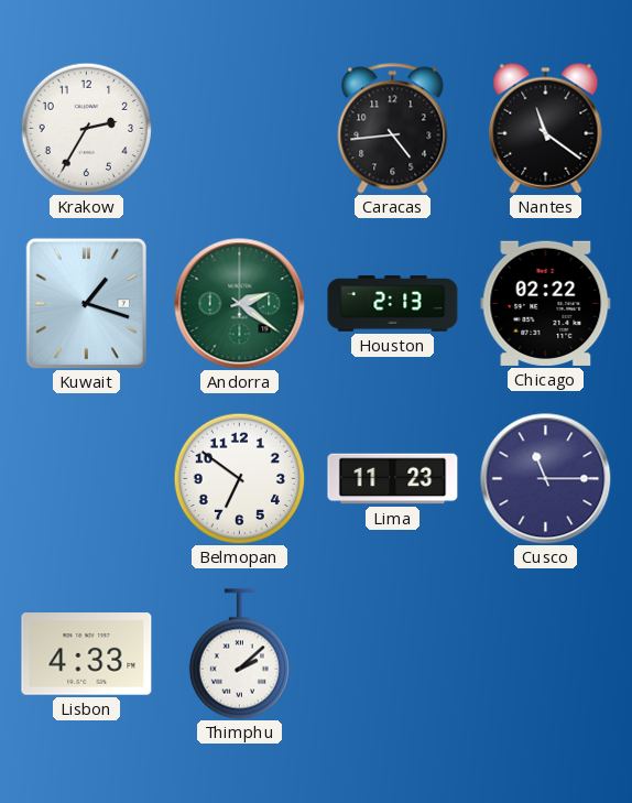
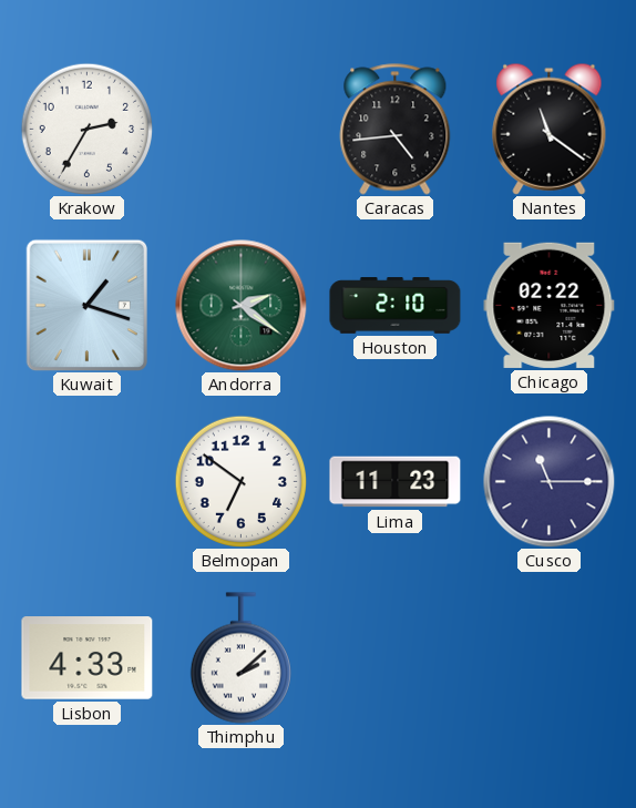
Houston: 2:13 -> 2:10
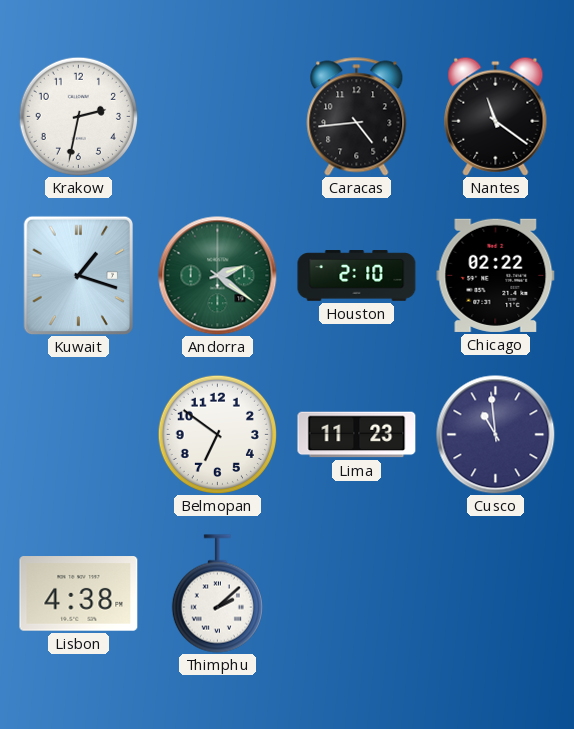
Krakow: 2:35 -> 2:32
Cusco: 11:15 -> 10:59
Lisbon: 4:33 -> 4:38
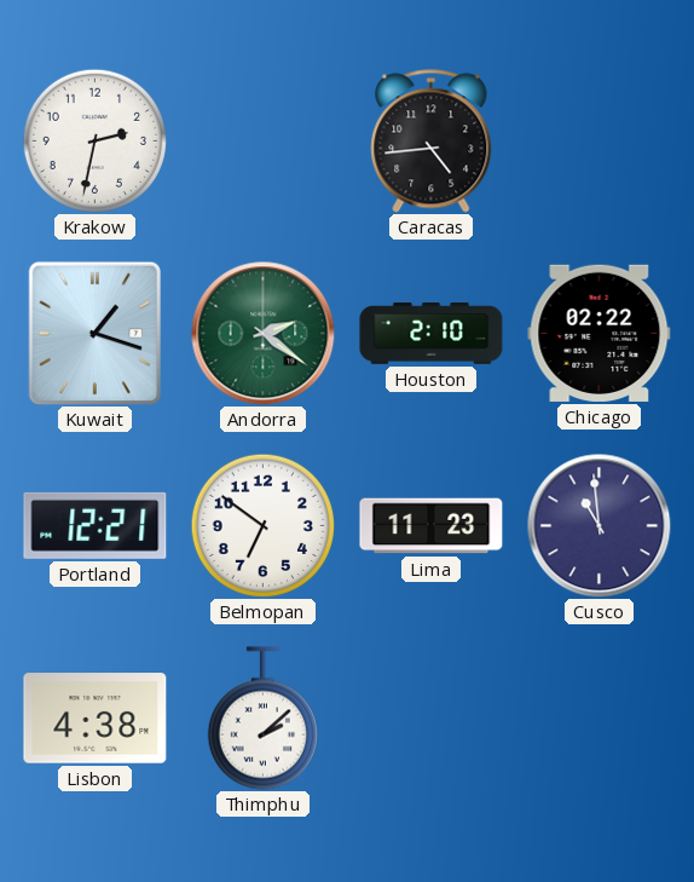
Nantes: 11:21 -> none
Portland: none -> 12:21
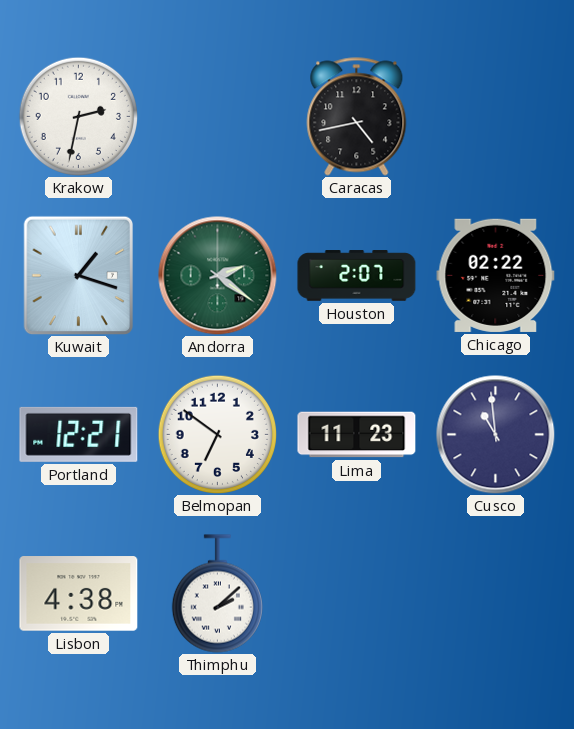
Caracas: 4:44 -> 4:43
Houston: 2:10 -> 2:07
